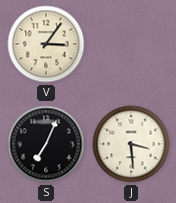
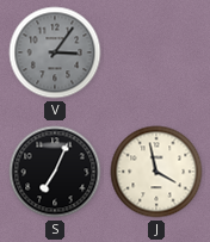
V dial: cream -> grey
J: 3:29 -> 3:58
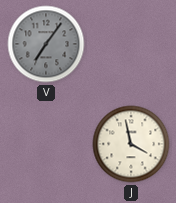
V: 3:06 -> 7:06
S: 7:04 -> none
